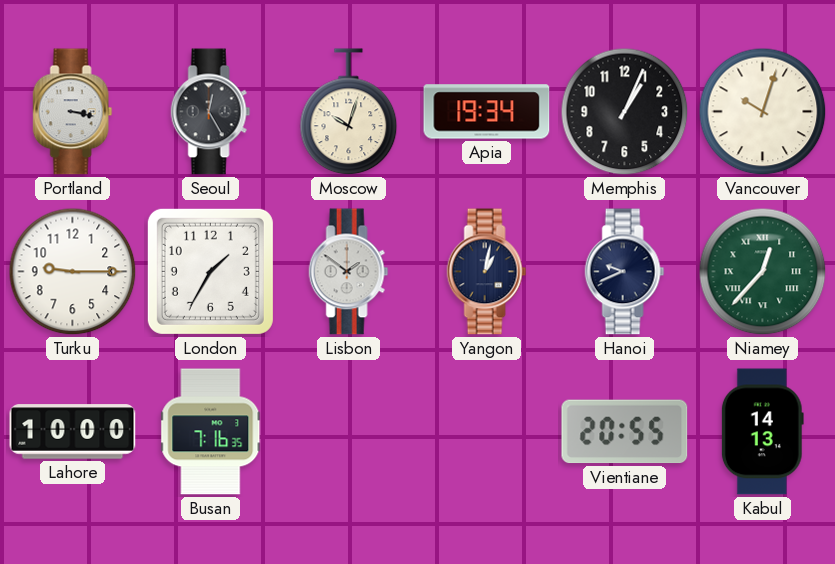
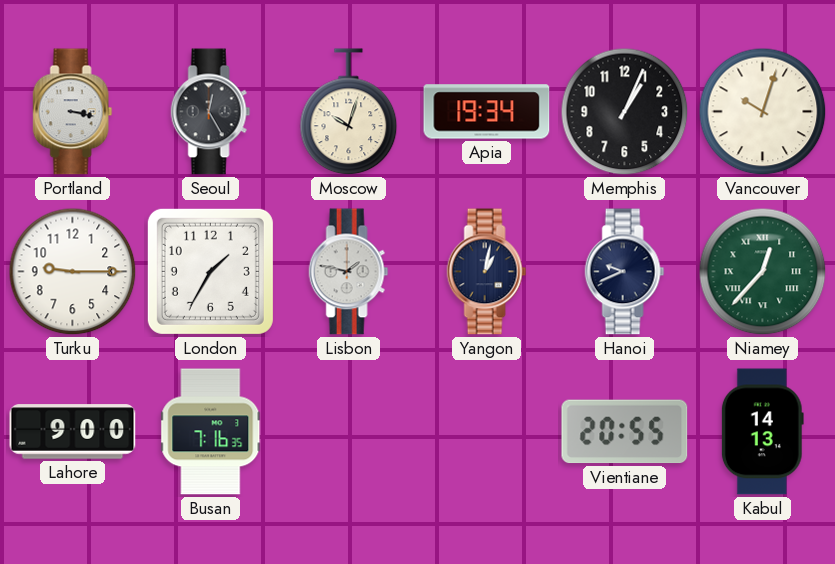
Lisbon: 1:51 -> 1:47
Lahore: 10:00 -> 9:00
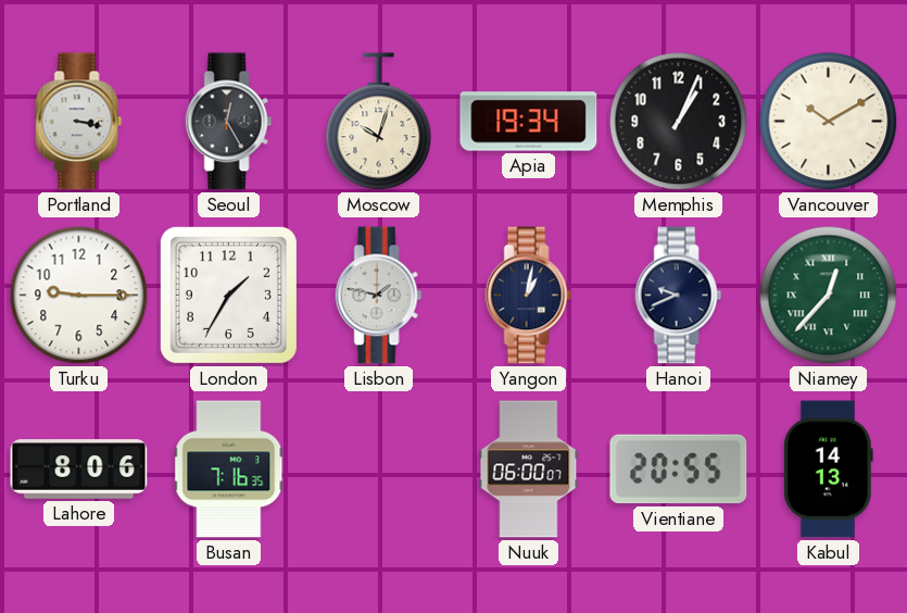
Vancouver: 10:03 -> 10:10
Lahore: 9:00 -> 8:06
Nuuk: none -> 06:00
